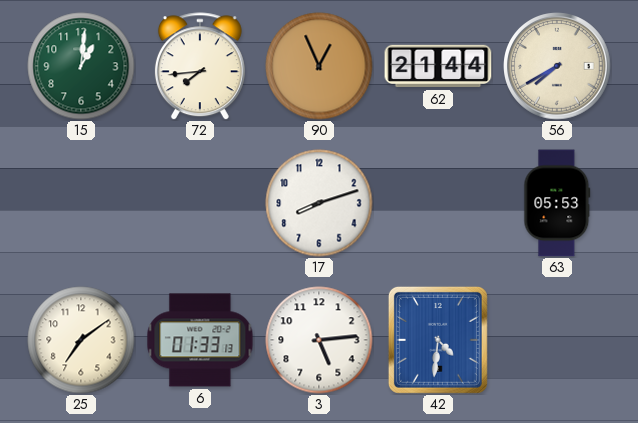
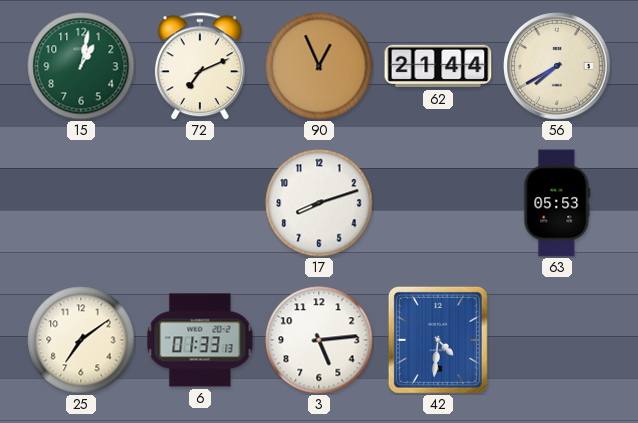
15: 1:01 -> 1:02
72: 7:44 -> 7:11
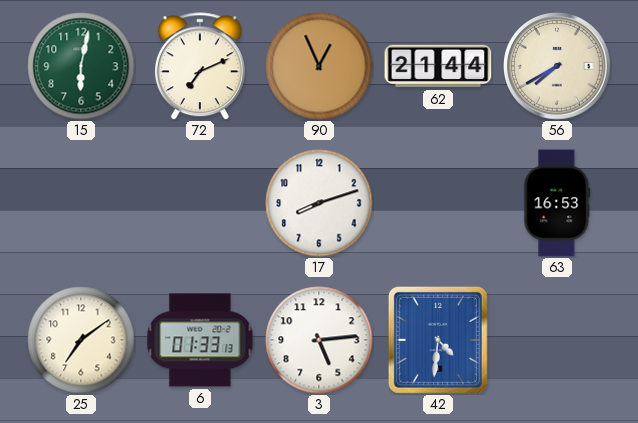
15: 1:02 -> 6:02
63: 05:53 -> 16:53
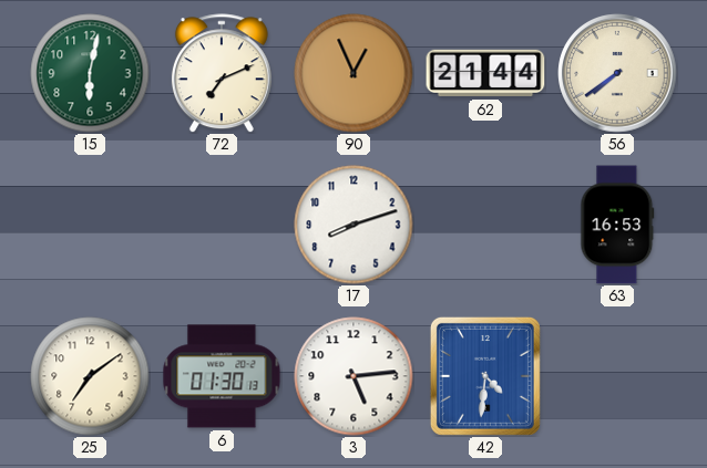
56: 7:40 -> 7:39
6: 01:33 -> 01:30
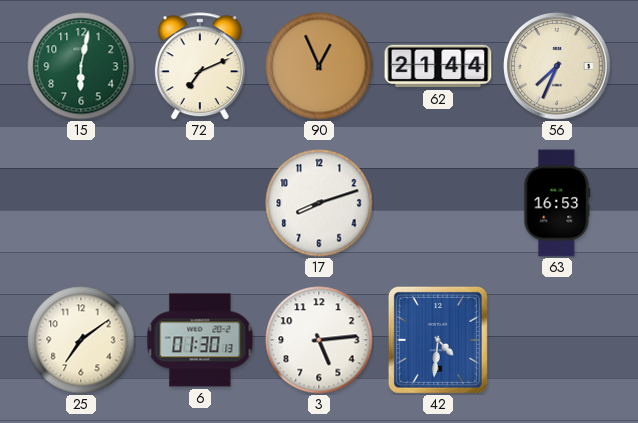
56: 7:39 -> 7:34
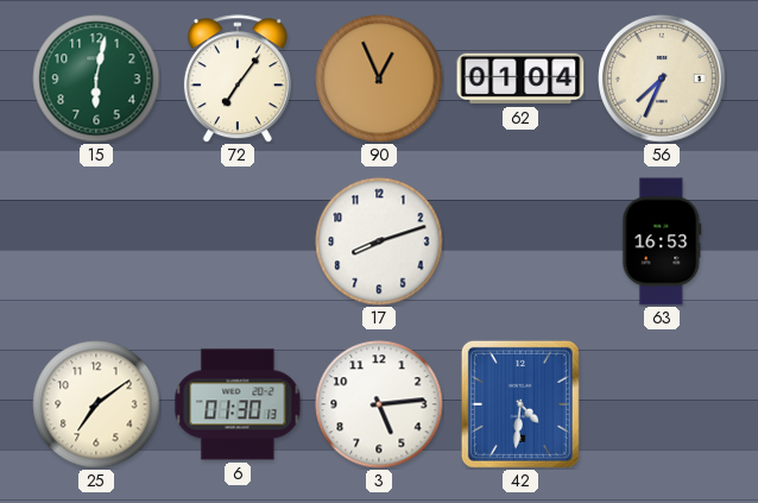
72: 7:11 -> 7:06
62: 21:44 -> 01:04
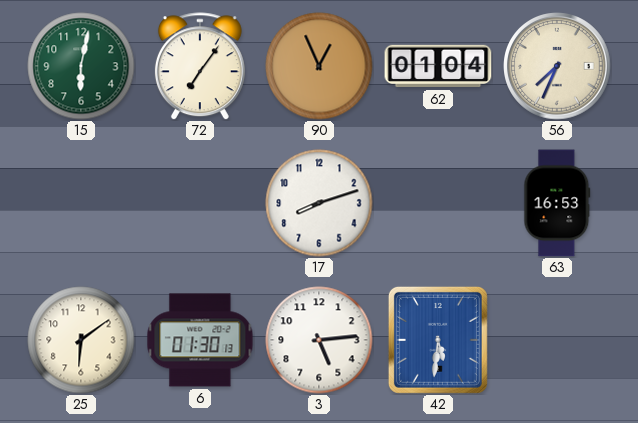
25: 7:09 -> 6:09
42: 4:31 -> 5:31
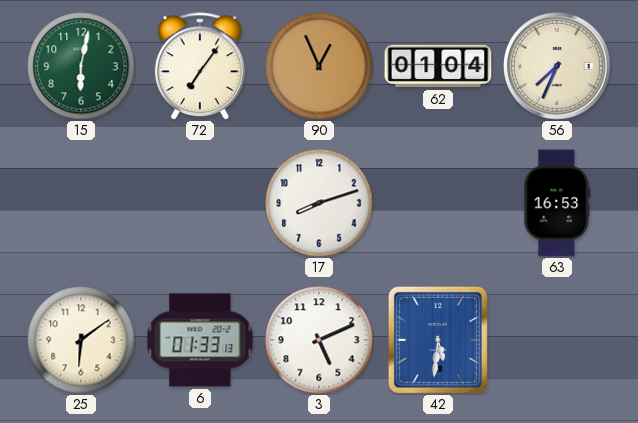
6: 01:30 -> 01:33
3: 5:14 -> 5:11
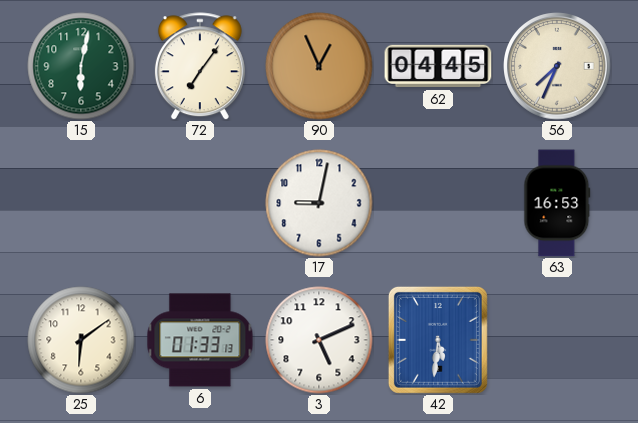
62: 01:04 -> 04:45
17: 8:12 -> 9:02
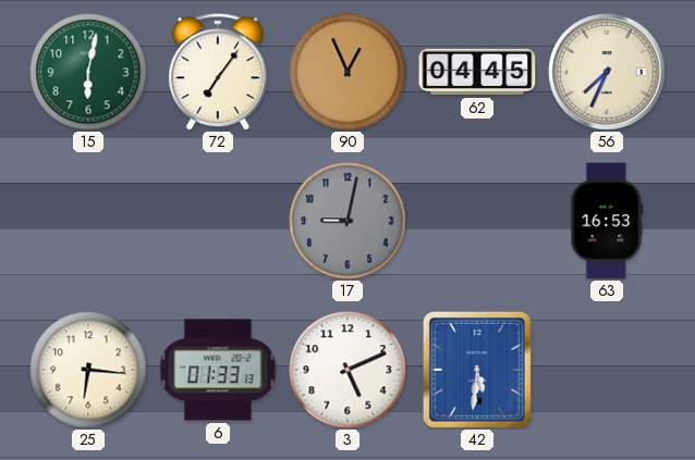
17 dial: white -> grey
25: 6:09 -> 6:16
